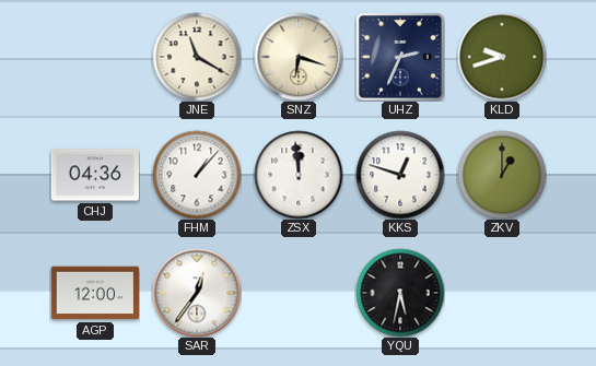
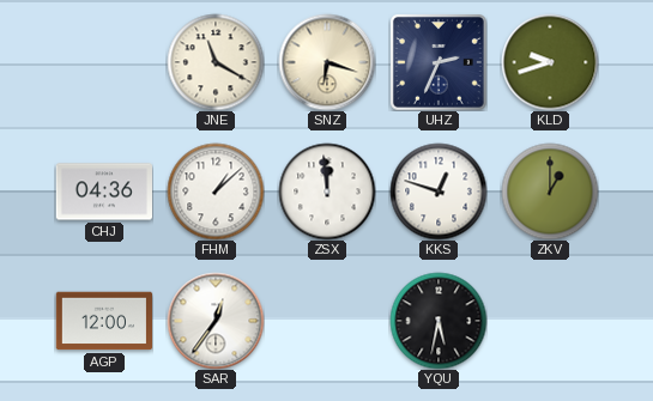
FHM: 1:07 -> 1:08
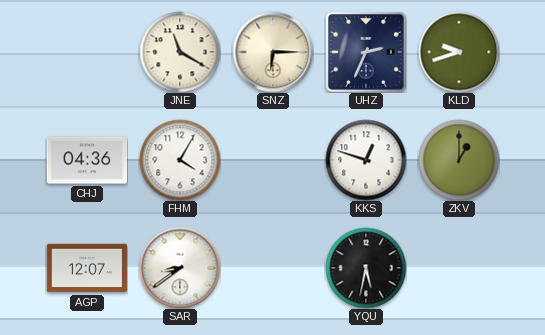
SNZ: 6:18 -> 6:15
FHM: 1:08 -> 4:05
ZSX: 11:59 -> none
AGP: 12:00 -> 12:07
SAR: 12:36 -> 8:39
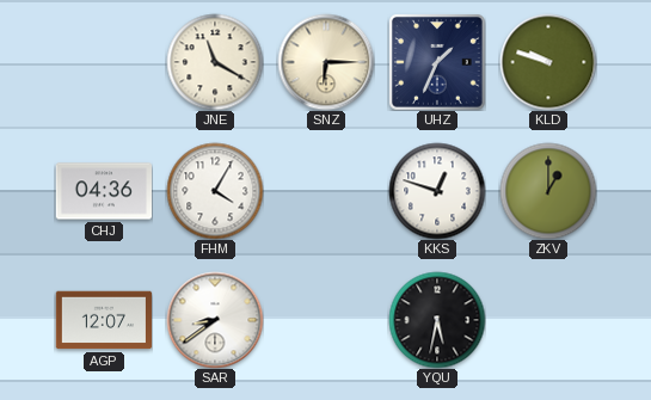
UHZ: 2:34 -> 1:34
KLD: 9:42 -> 9:48
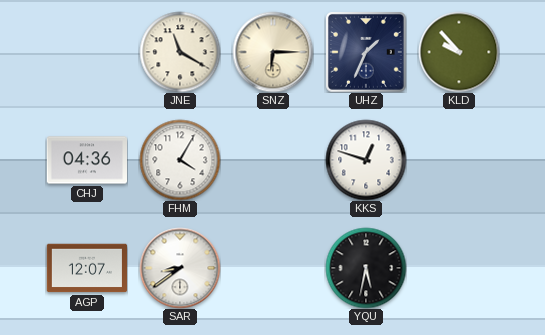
KLD: 9:48 -> 9:53
ZKV: 1:00 -> none
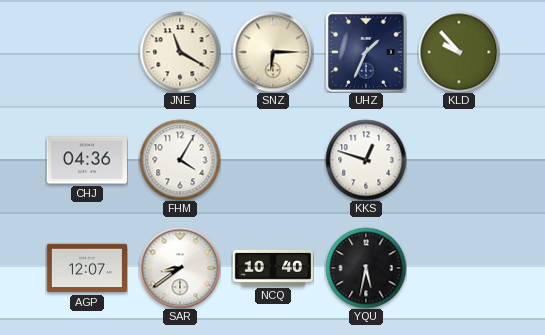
NCQ: none -> 10:40
